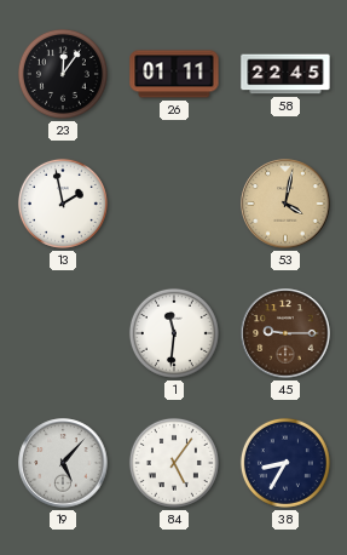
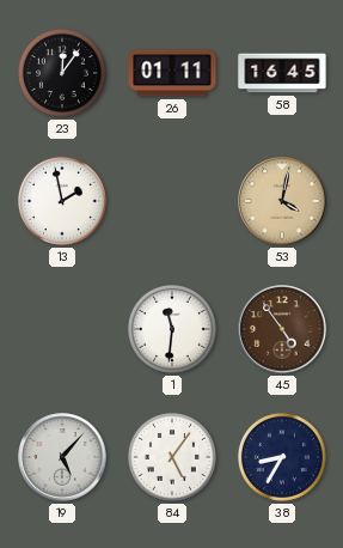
58: 22:45 -> 16:45
45: 9:15 -> 4:54
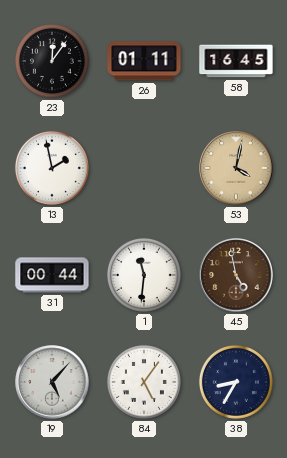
31: none -> 00:44
45: 4:54 -> 4:58
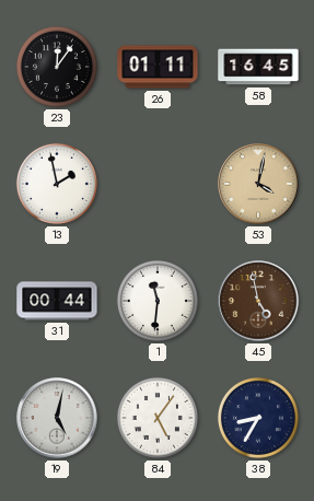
19: 5:07 -> 5:02
